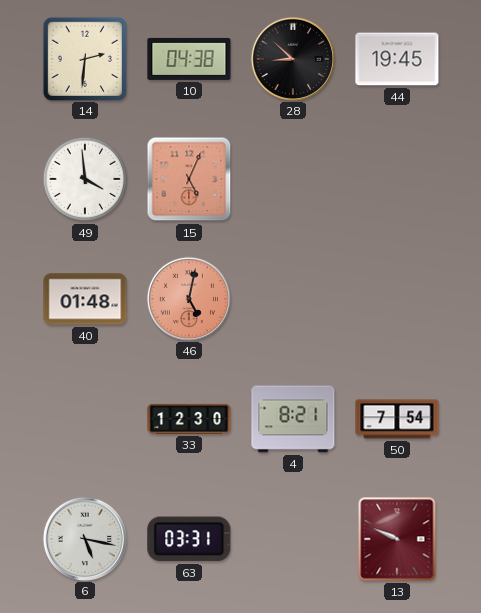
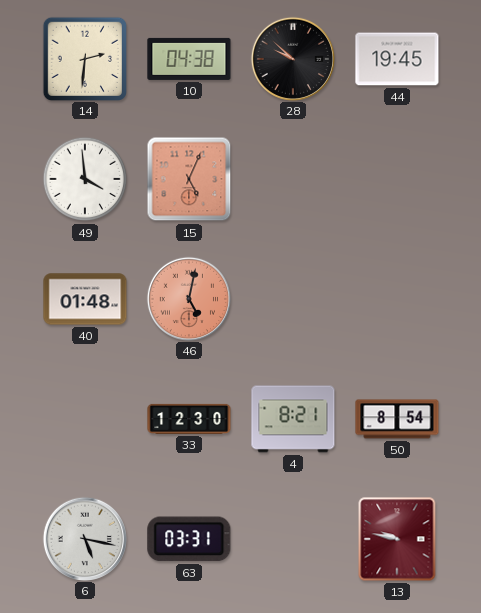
28: 8:52 -> 9:52
50: 7:54 -> 8:54
13: 9:49 -> 9:47
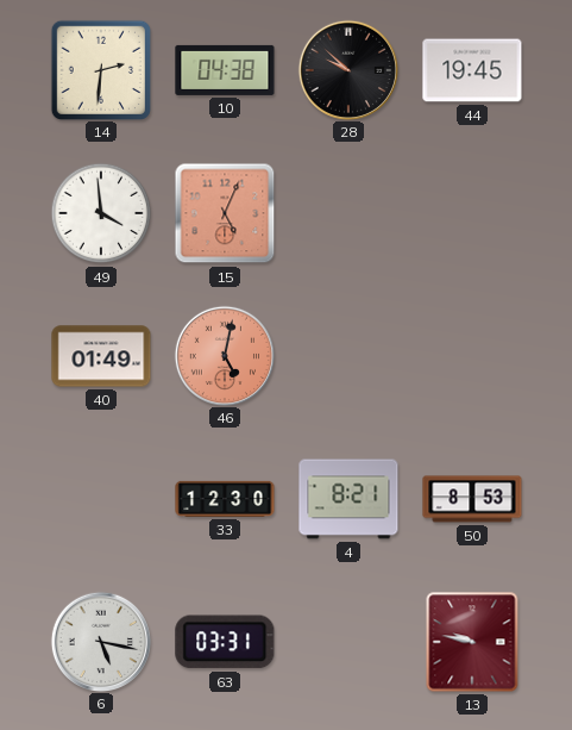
40: 01:48 -> 01:49
50: 8:54 -> 8:53
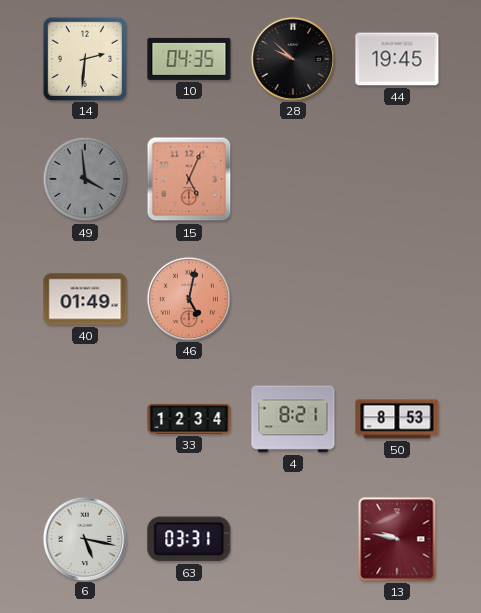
10: 04:38 -> 04:35
49 dial: white -> grey
33: 12:30 -> 12:34
